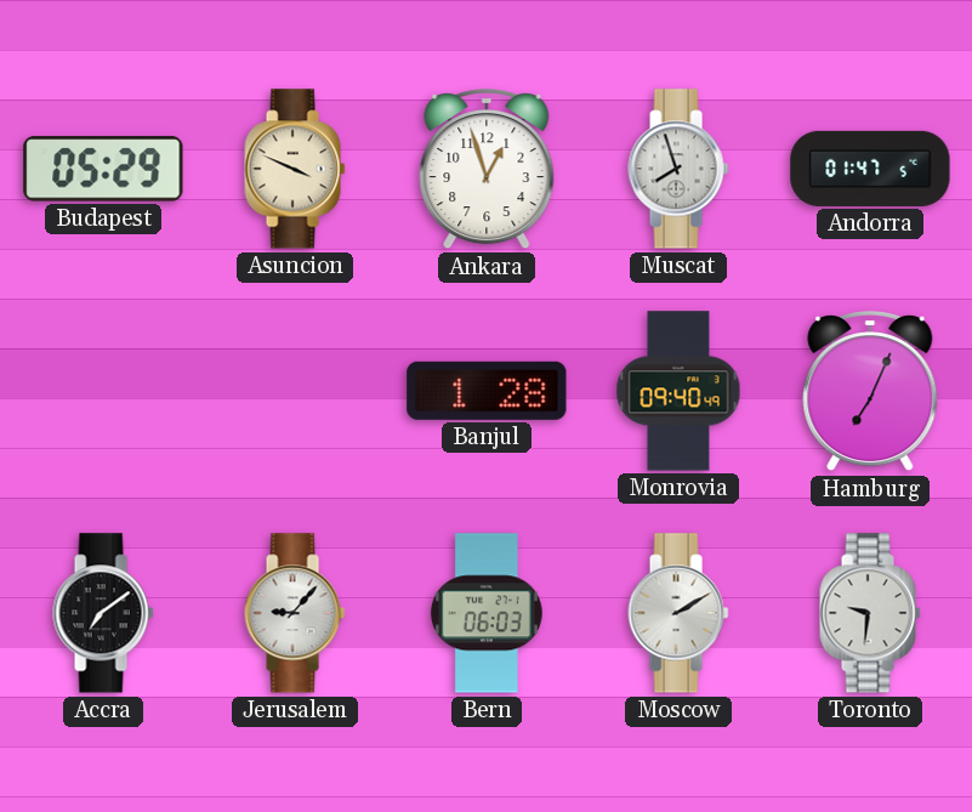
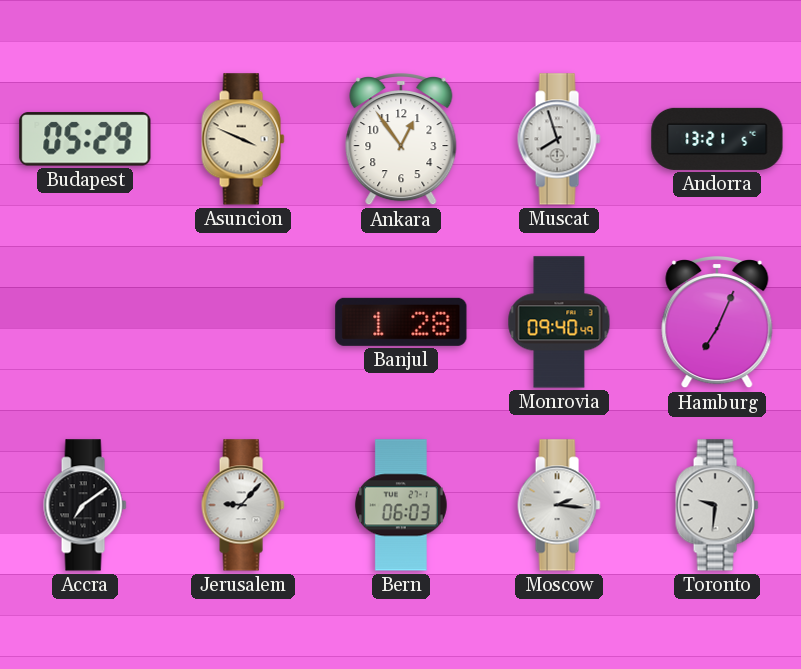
Ankara: 12:57 -> 12:54
Andorra: 01:47 -> 13:21
Moscow: 2:10 -> 2:16
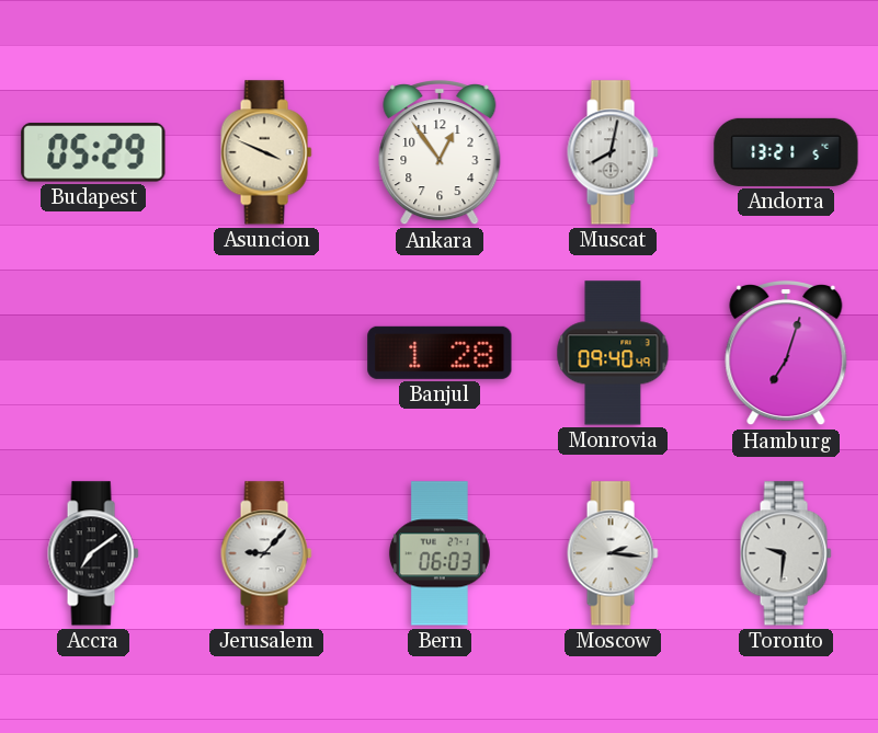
Muscat: 7:57 -> 8:02
Hamburg: 7:04 -> 7:03
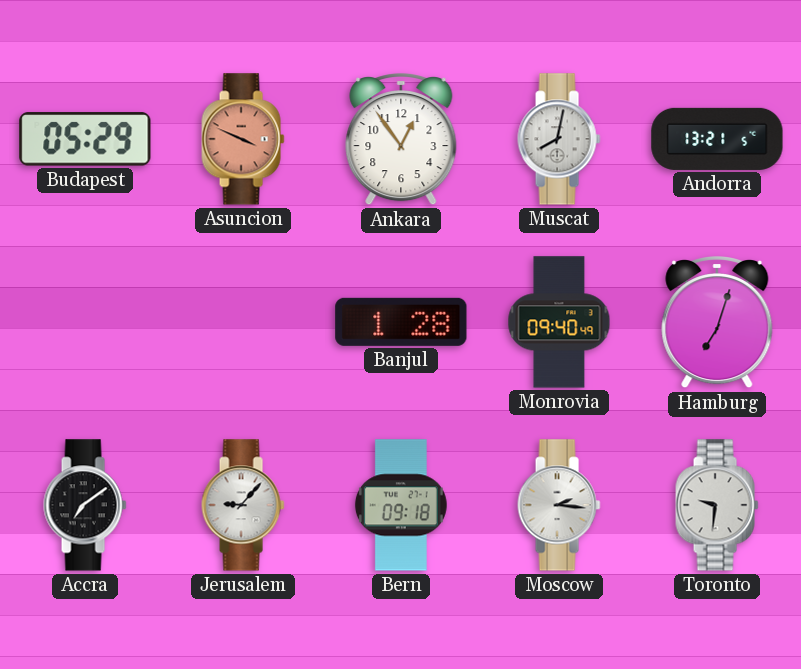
Asuncion dial: cream -> salmon
Bern: 06:03 -> 09:18
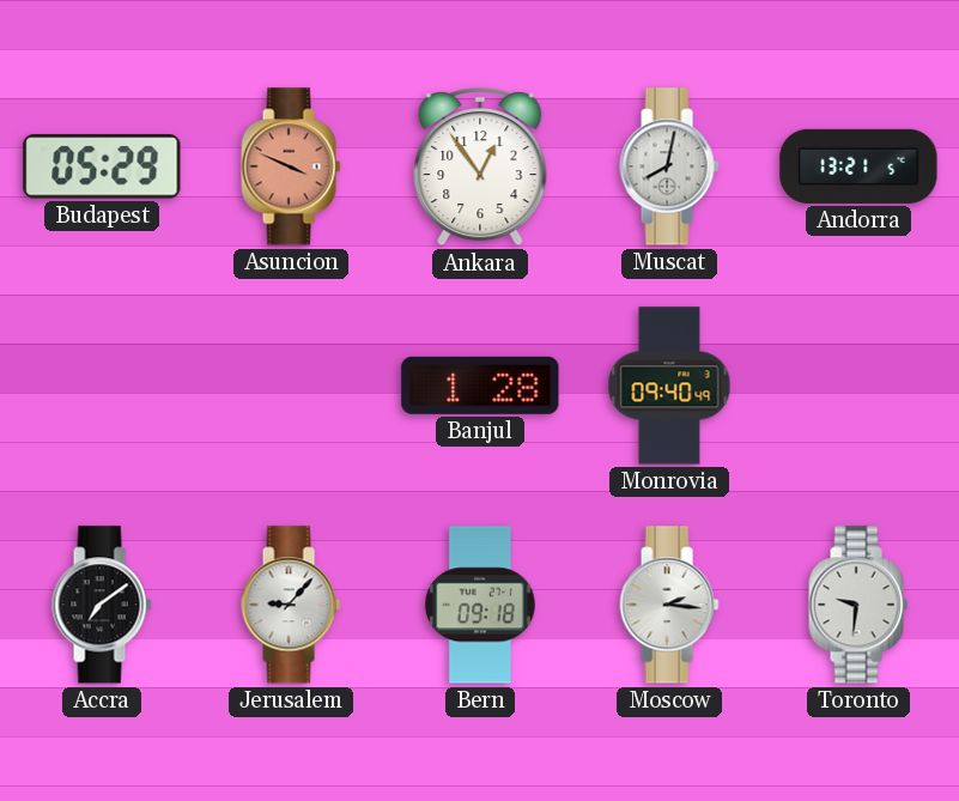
Hamburg: 7:03 -> none
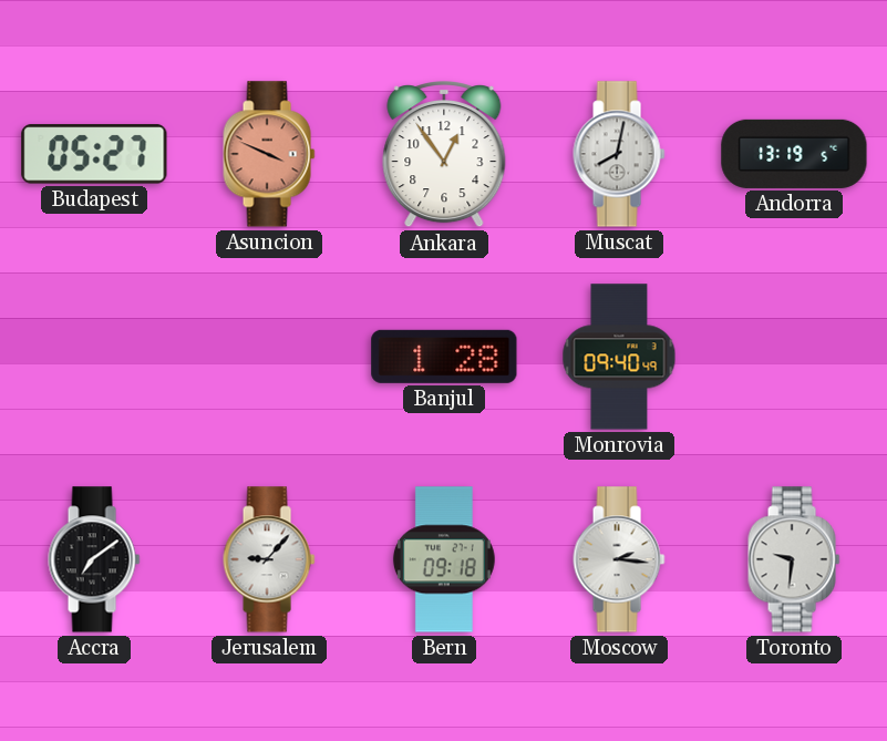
Budapest: 05:29 -> 05:27
Andorra: 13:21 -> 13:19
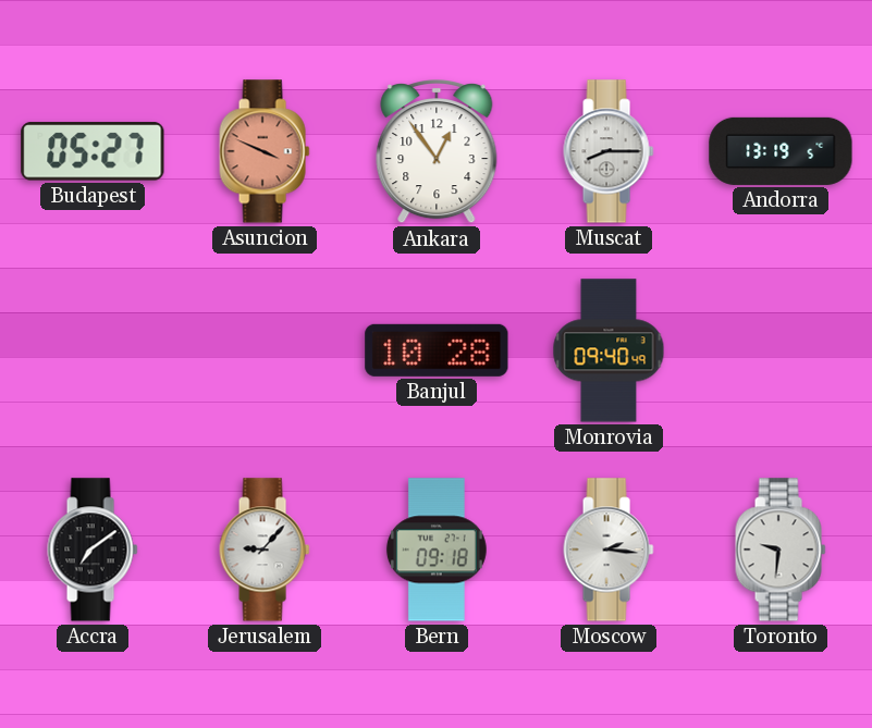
Muscat: 8:02 -> 8:15
Banjul: 1:28 -> 10:28
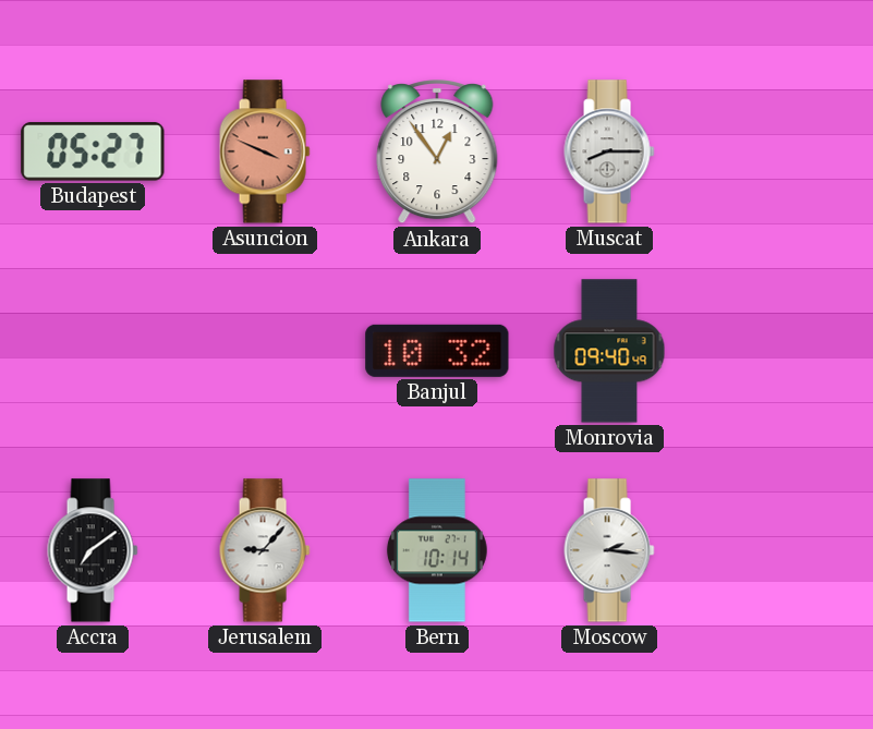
Andorra: 13:19 -> none
Banjul: 10:28 -> 10:32
Bern: 09:18 -> 10:14
Toronto: 9:31 -> none
